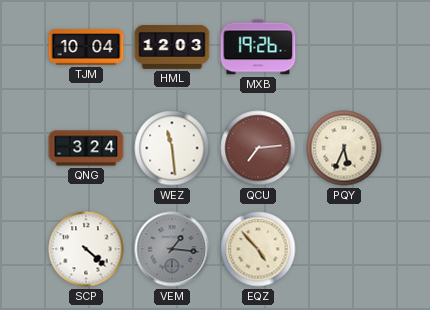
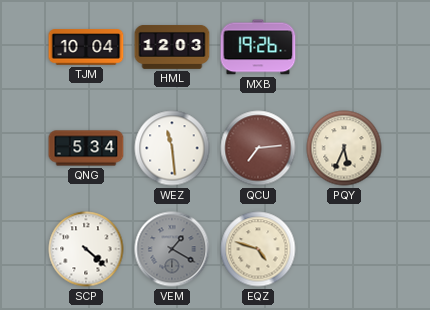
QNG: 3:24 -> 5:34
VEM: 1:16 -> 1:20
EQZ: 4:53 -> 4:48
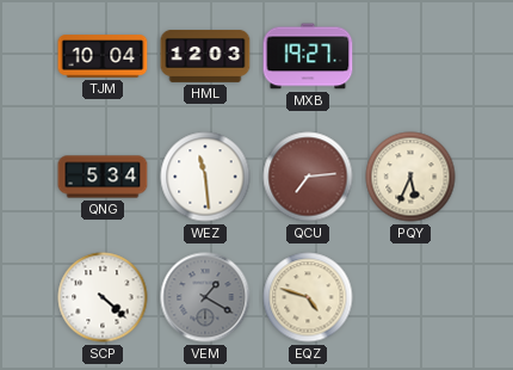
MXB: 19:26 -> 19:27
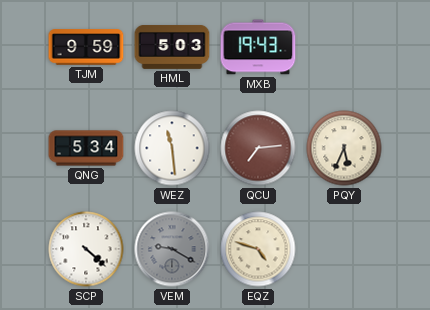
TJM: 10:04 -> 9:59
HML: 12:03 -> 5:03
MXB: 19:27 -> 19:43
VEM: 1:20 -> 9:20
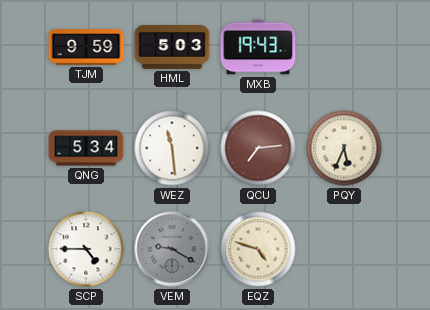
SCP: 4:22 -> 4:45
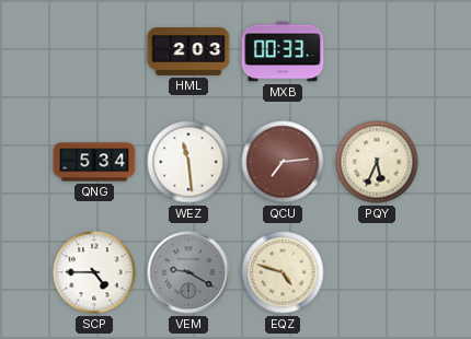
TJM: 9:59 -> none
HML: 5:03 -> 2:03
MXB: 19:43 -> 00:33
